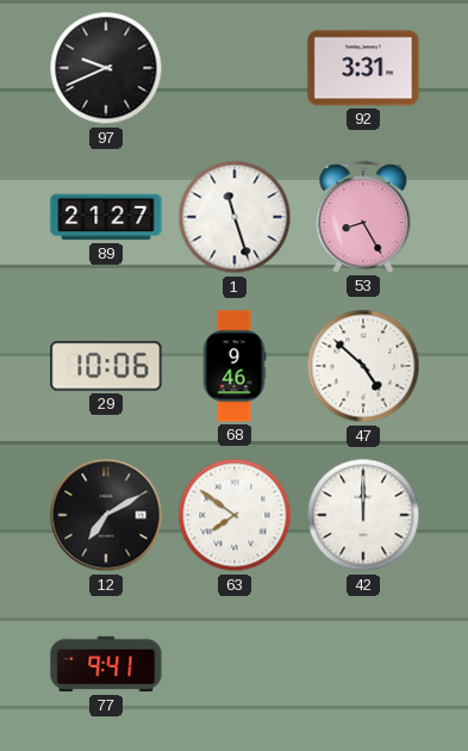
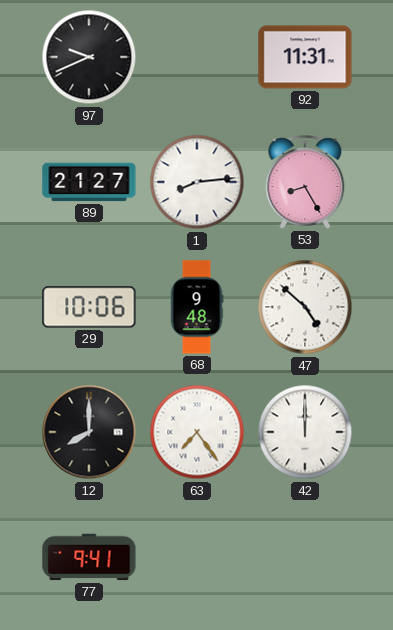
92: 3:31 -> 11:31
1: 11:27 -> 8:14
68: 9:46 -> 9:48
12: 7:10 -> 8:00
63: 7:51 -> 7:24
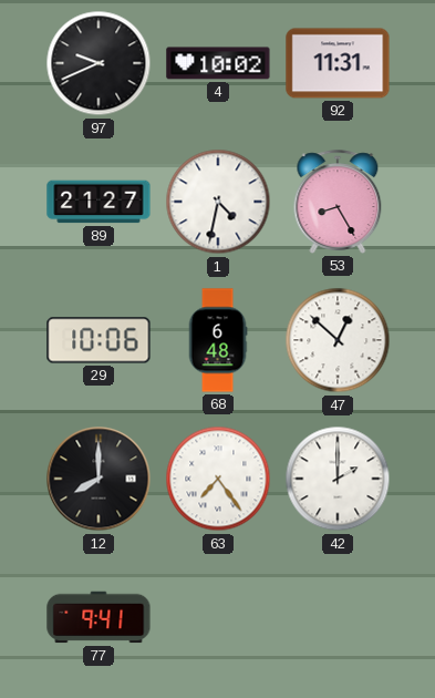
4: none -> 10:02
1: 8:14 -> 4:32
68: 9:48 -> 6:48
47: 4:52 -> 12:52
42: 12:00 -> 2:00
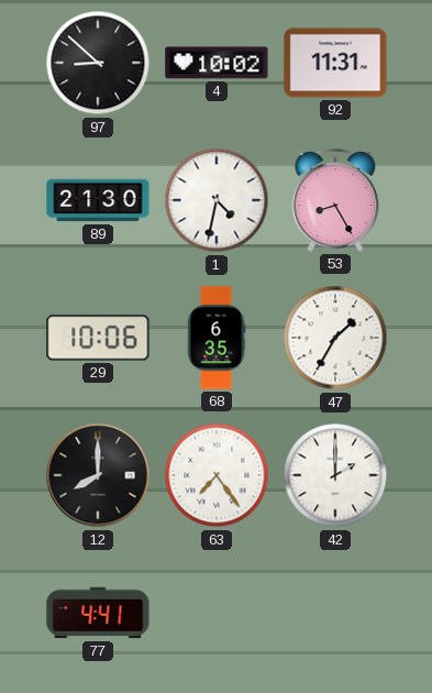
97: 9:41 -> 8:52
89: 21:27 -> 21:30
68: 6:48 -> 6:35
47: 12:52 -> 1:35
77: 9:41 -> 4:41
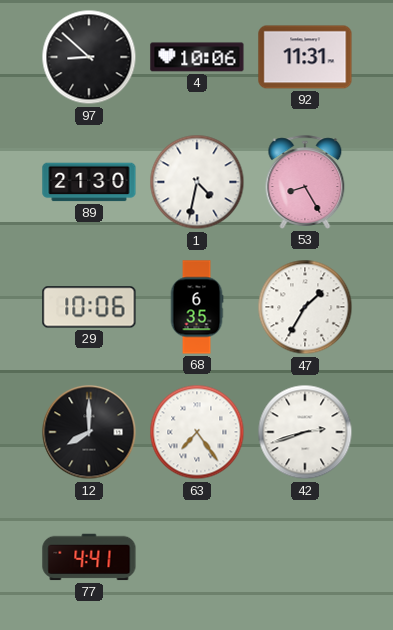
4: 10:02 -> 10:06
42: 2:00 -> 2:42
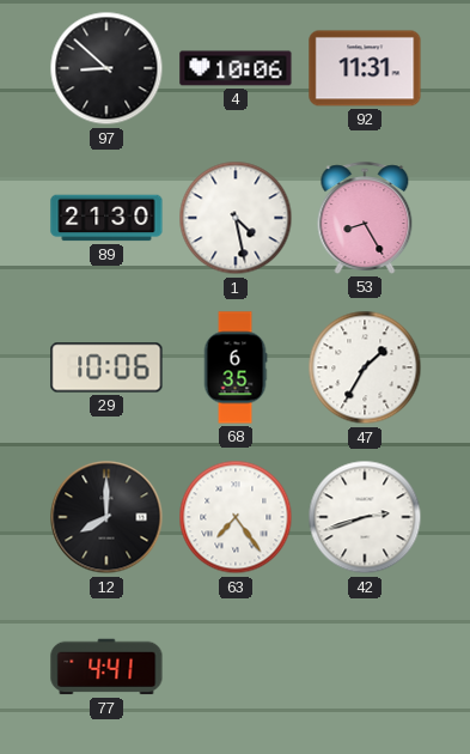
1: 4:32 -> 4:28
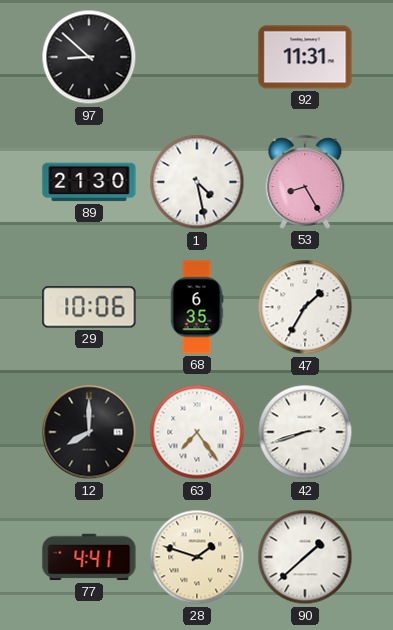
4: 10:06 -> none
28: none -> 1:48
90: none -> 1:38
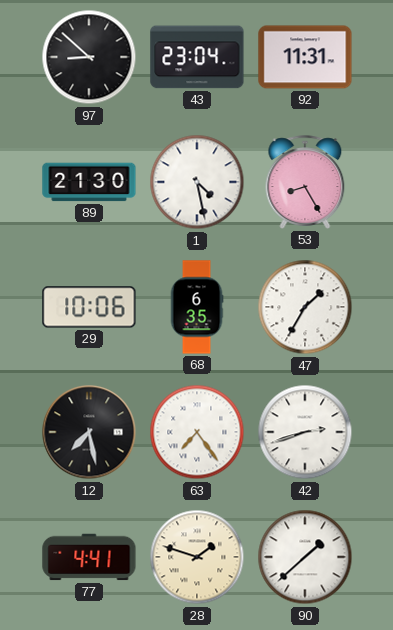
43: none -> 23:04
12: 8:00 -> 7:28
